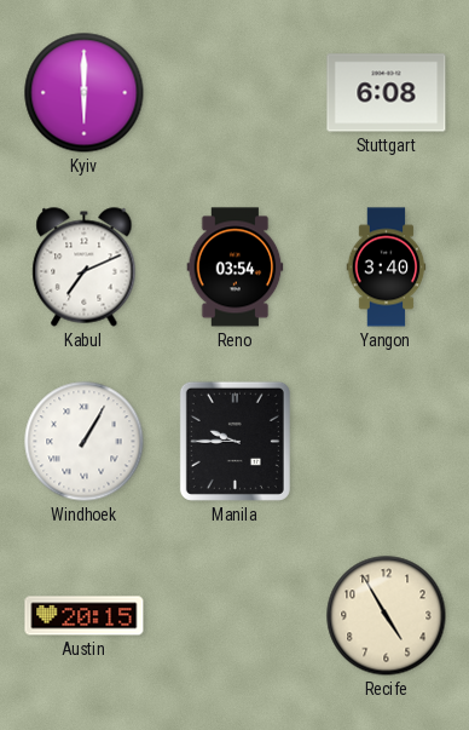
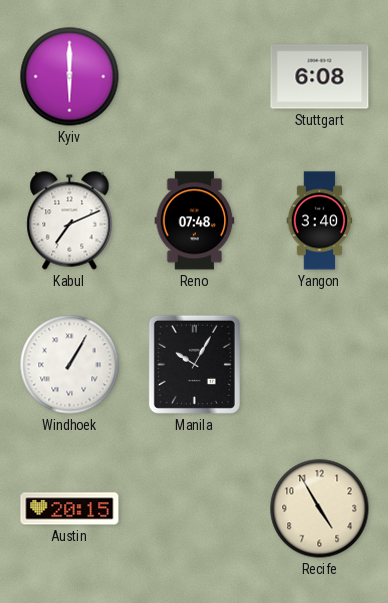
Reno: 03:54 -> 07:48
Manila: 9:45 -> 10:05
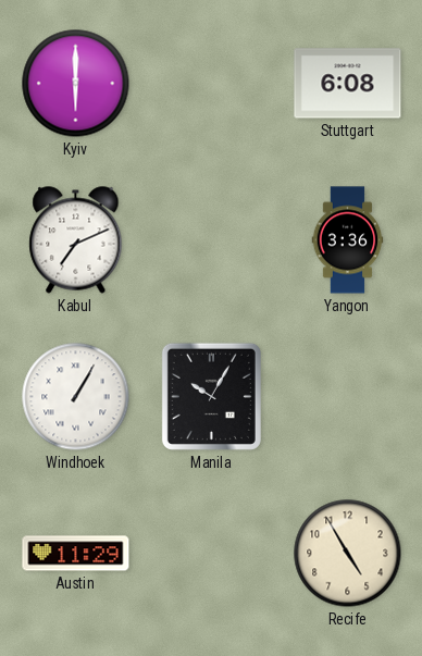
Reno: 07:48 -> none
Yangon: 3:40 -> 3:36
Austin: 20:15 -> 11:29
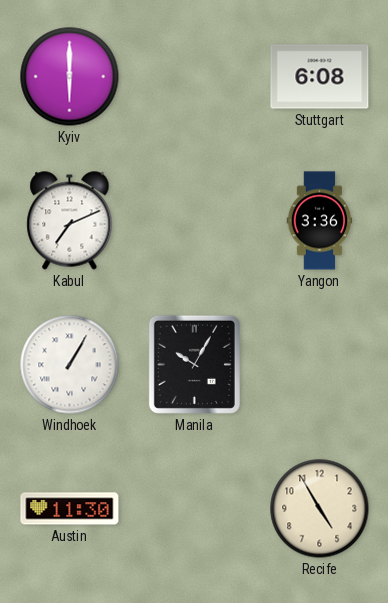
Austin: 11:29 -> 11:30
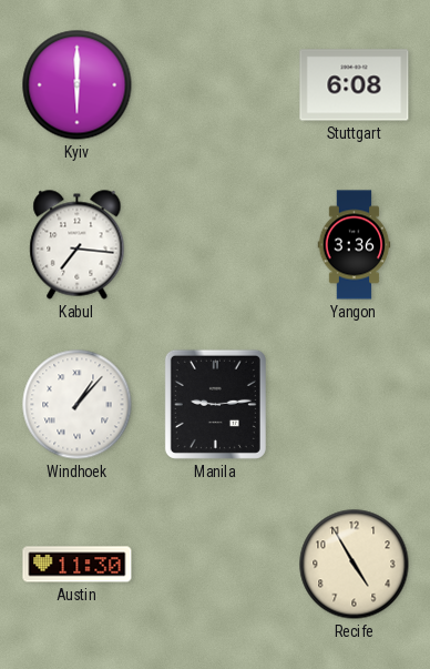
Kabul: 7:11 -> 7:16
Windhoek: 1:05 -> 1:07
Manila: 10:05 -> 9:14
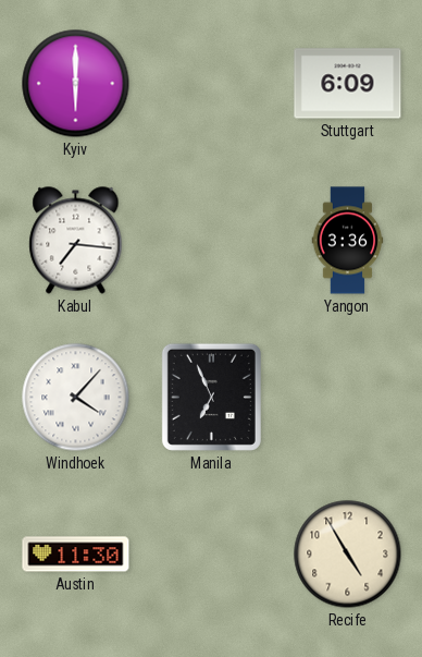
Stuttgart: 6:08 -> 6:09
Windhoek: 1:07 -> 4:07
Manila: 9:14 -> 6:56
